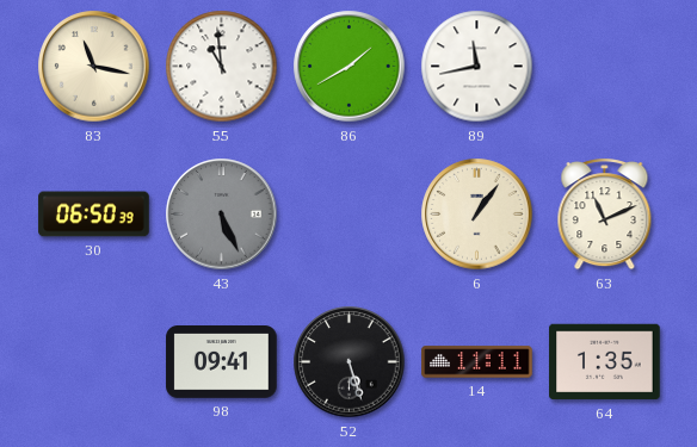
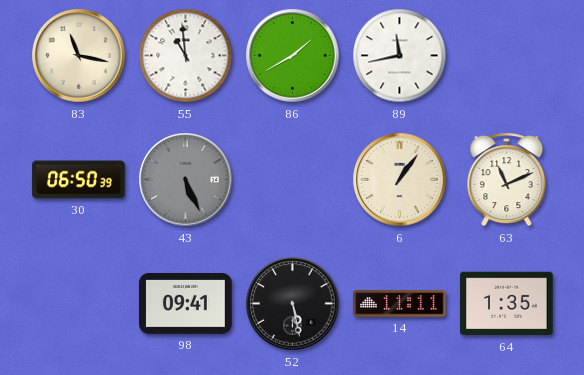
52: 5:27 -> 5:28
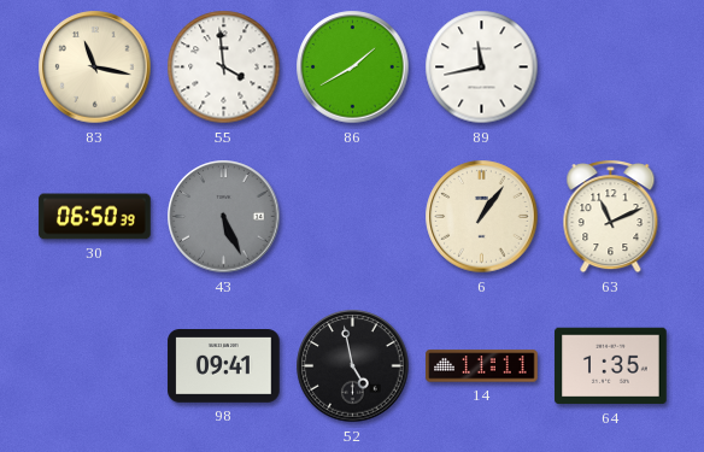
55: 10:59 -> 3:59
52: 5:28 -> 4:58
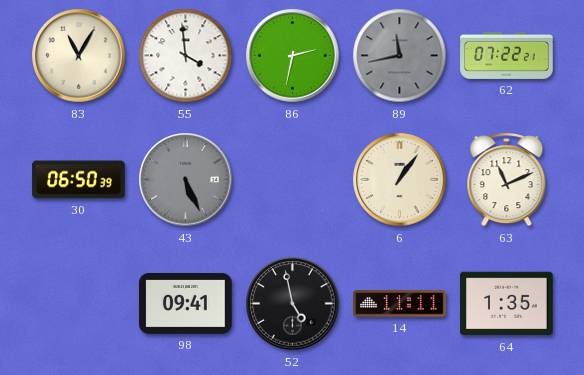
83: 11:17 -> 11:05
86: 1:40 -> 2:32
89 dial: white -> grey
62: none -> 07:22
